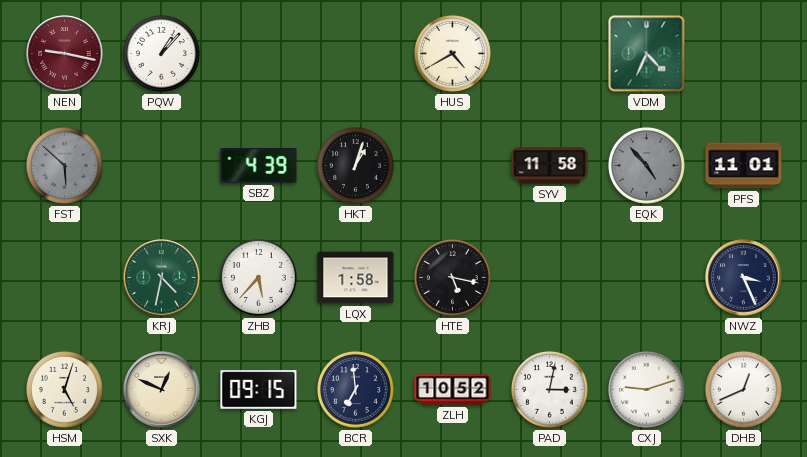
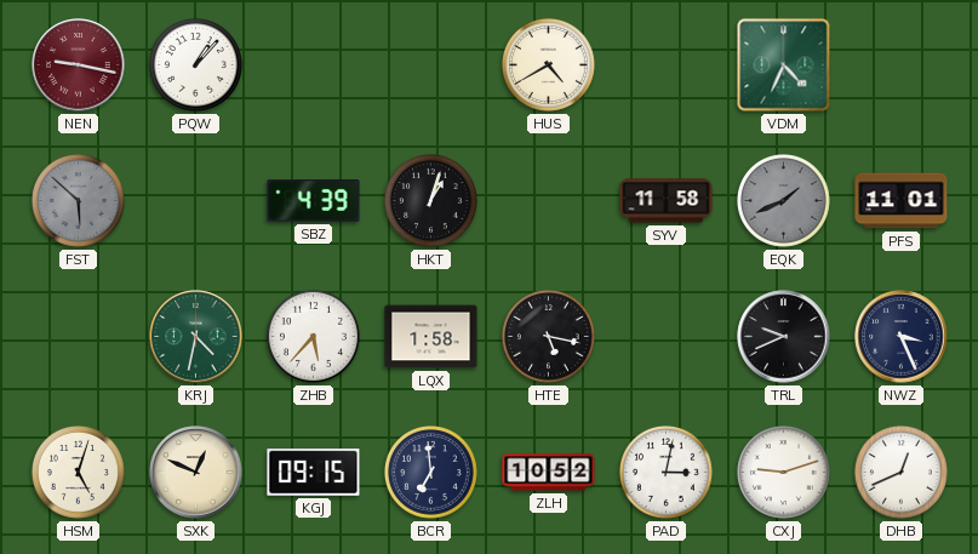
EQK: 4:53 -> 1:41
TRL: none -> 9:41
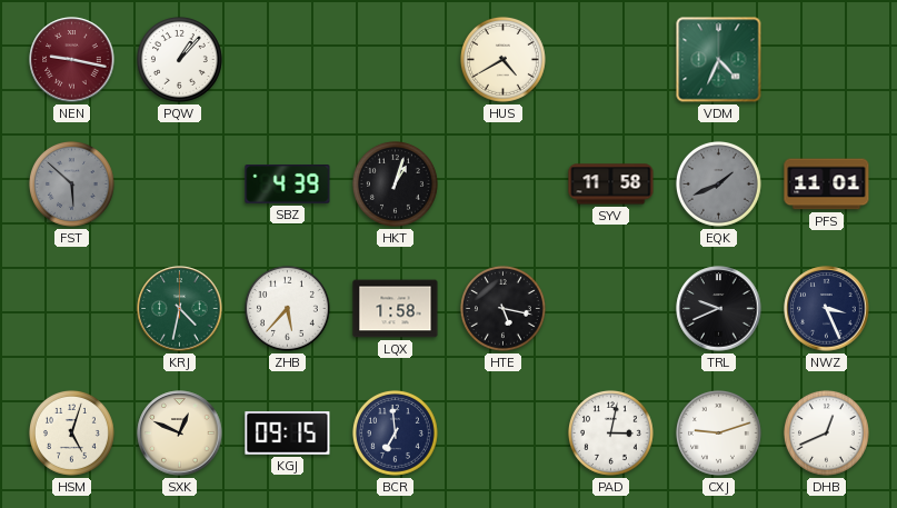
ZLH: 10:52 -> none
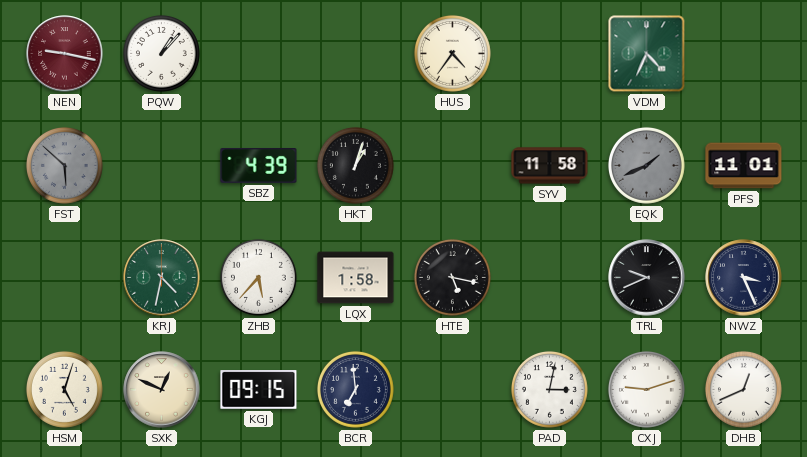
HUS: 4:40 -> 4:36
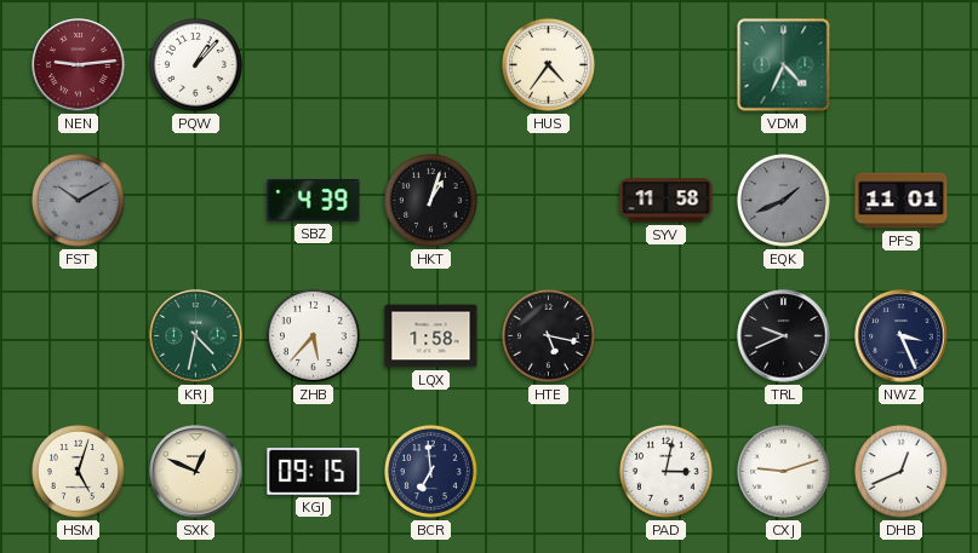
NEN: 9:17 -> 9:14
FST: 5:52 -> 10:10
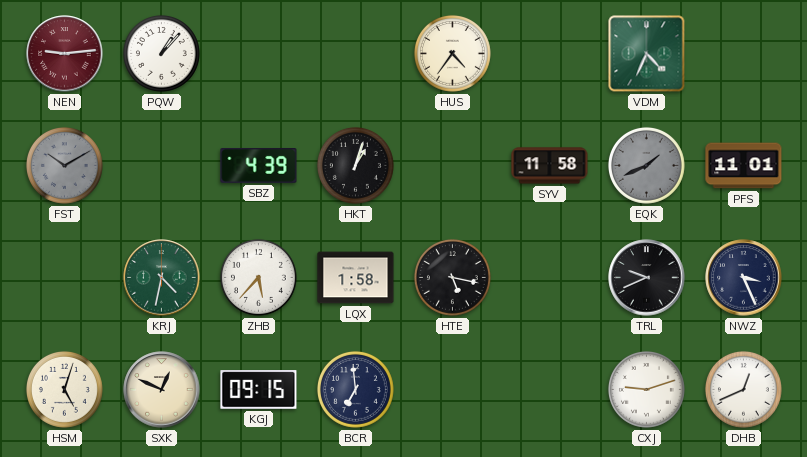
PAD: 3:02 -> none
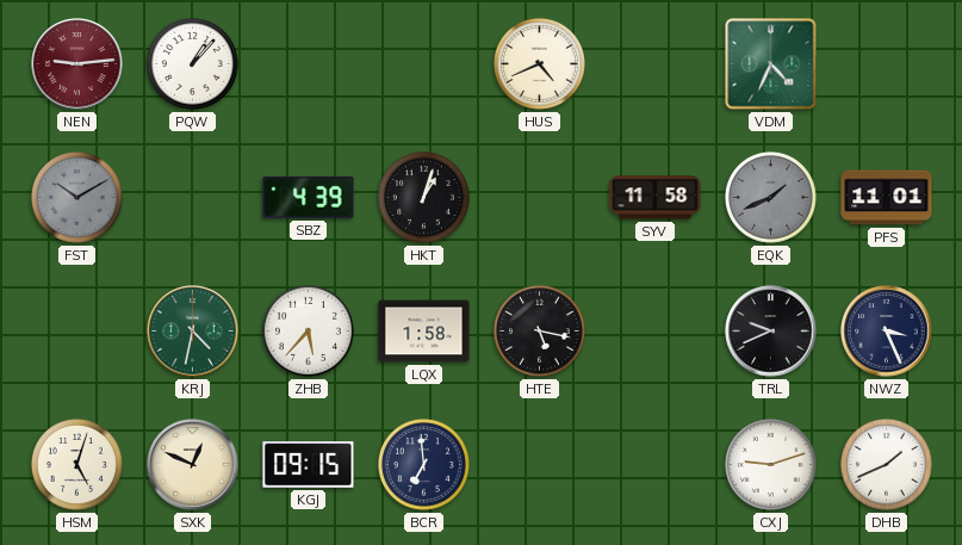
HUS: 4:36 -> 4:41
DHB: 12:41 -> 1:41
